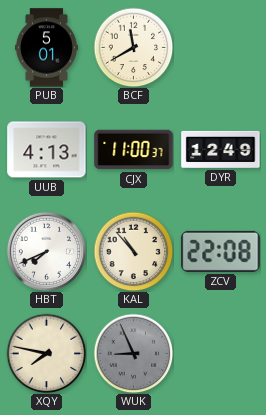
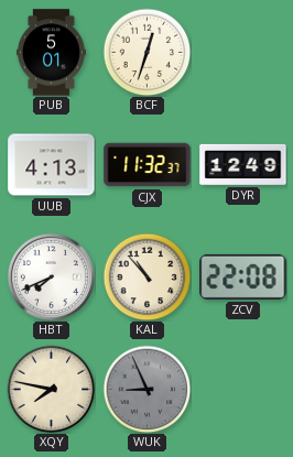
BCF: 11:40 -> 12:33
CJX: 11:00 -> 11:32
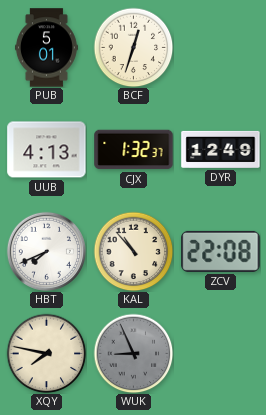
CJX: 11:32 -> 1:32
